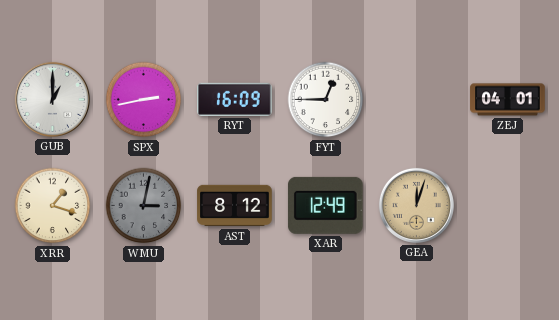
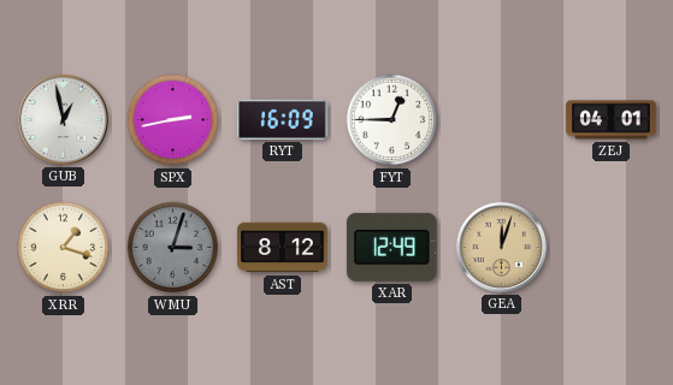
GUB: 1:00 -> 12:58
WMU: 3:02 -> 3:03
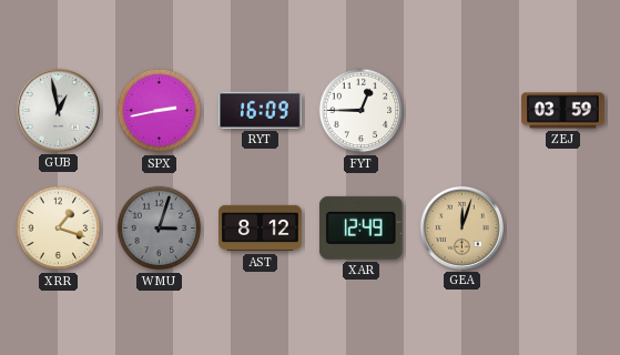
ZEJ: 04:01 -> 03:59
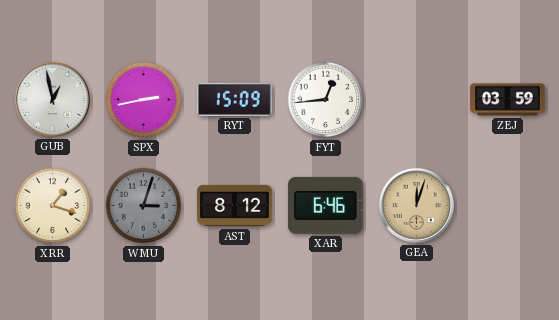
RYT: 16:09 -> 15:09
FYT: 12:45 -> 12:44
XAR: 12:49 -> 6:46
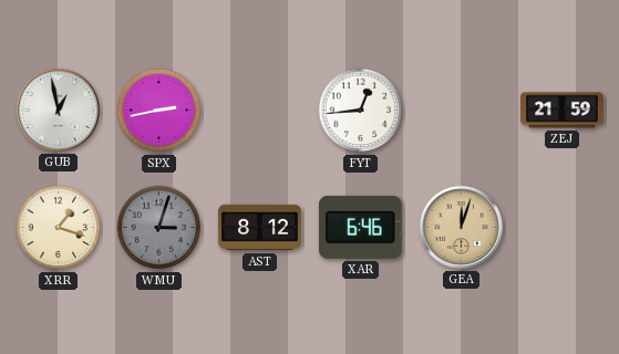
RYT: 15:09 -> none
ZEJ: 03:59 -> 21:59
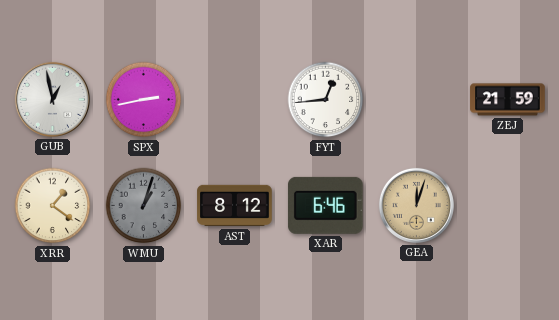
XRR: 1:18 -> 1:21
WMU: 3:03 -> 1:03
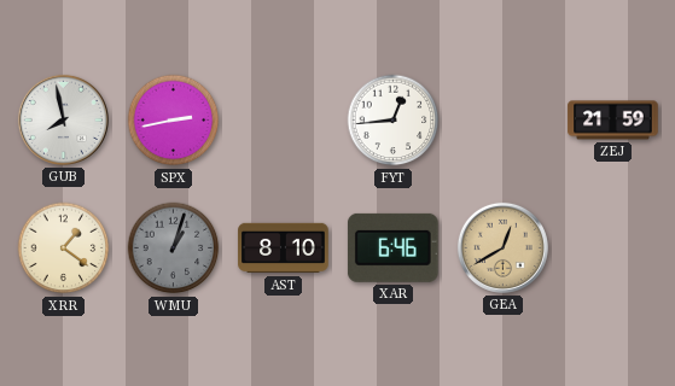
GUB: 12:58 -> 7:58
AST: 8:12 -> 8:10
GEA: 12:03 -> 12:40
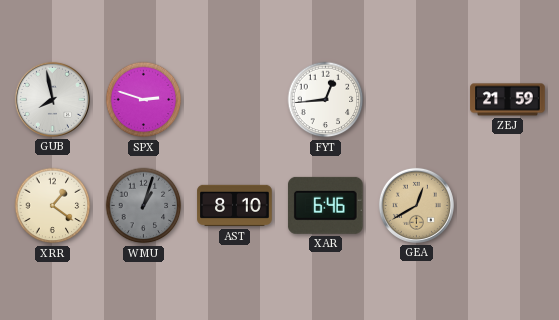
SPX: 2:43 -> 2:48
